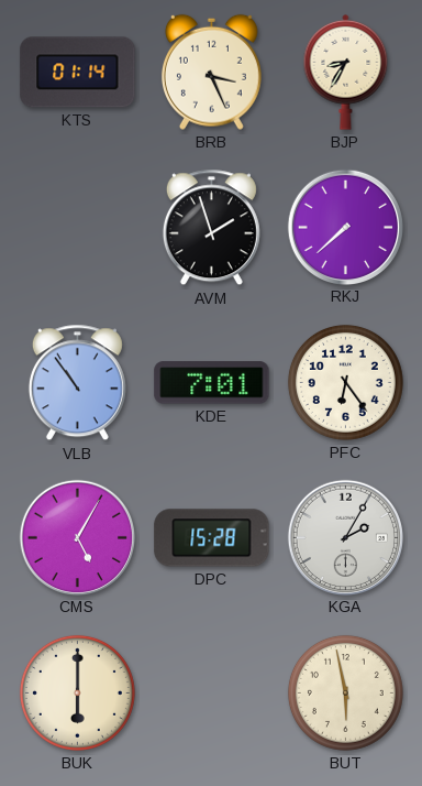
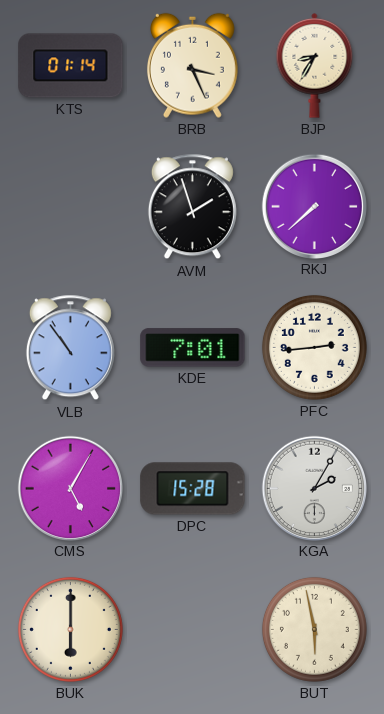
PFC: 6:24 -> 2:44
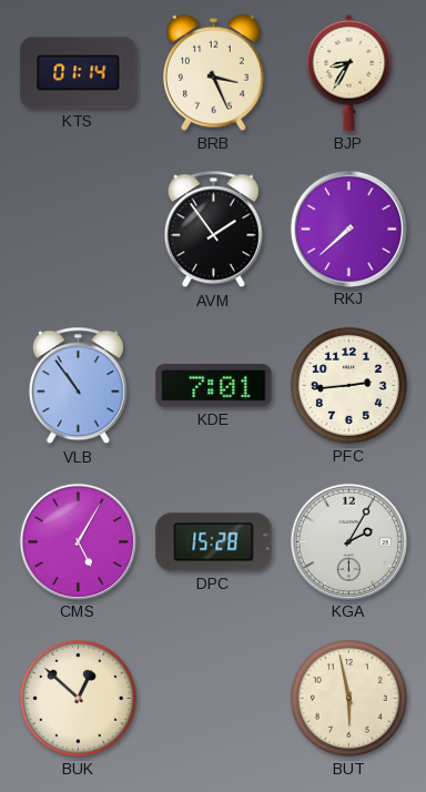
AVM: 1:57 -> 1:54
BUK: 6:00 -> 12:52
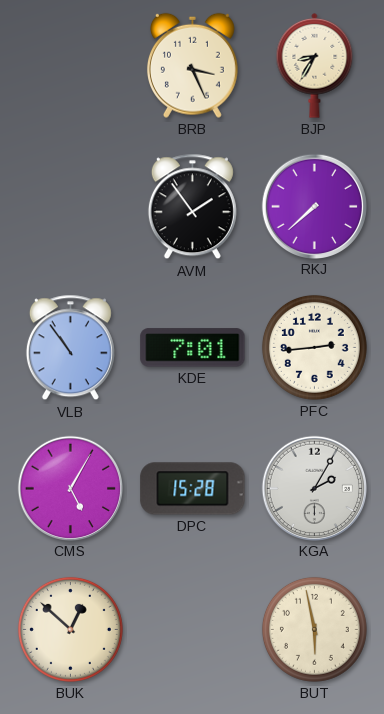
KTS: 01:14 -> none
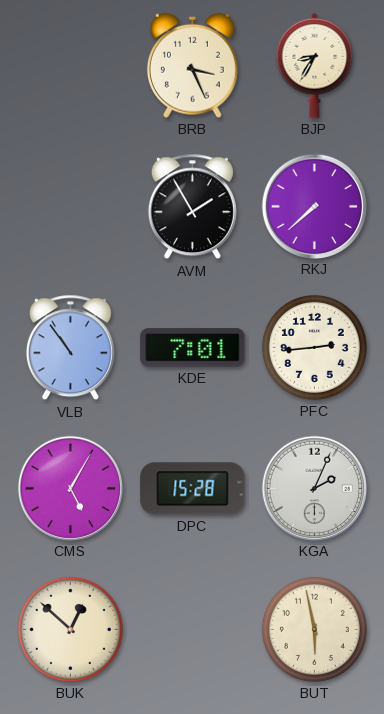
AVM: 1:54 -> 1:55
KGA: 2:05 -> 2:04
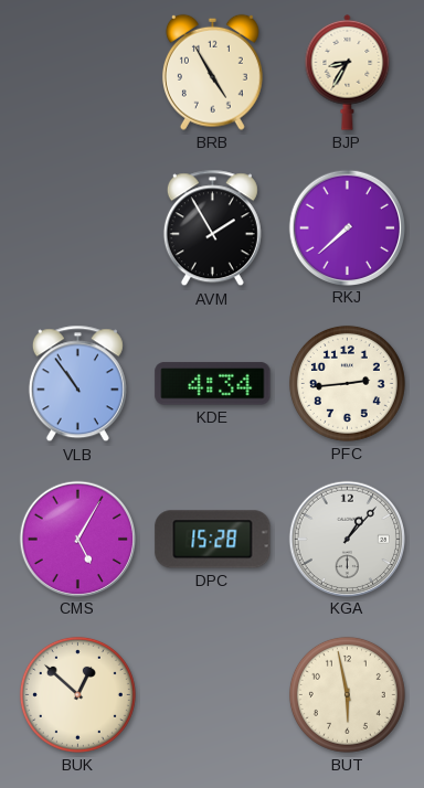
BRB: 3:26 -> 4:55
KDE: 7:01 -> 4:34
KGA: 2:04 -> 1:07
